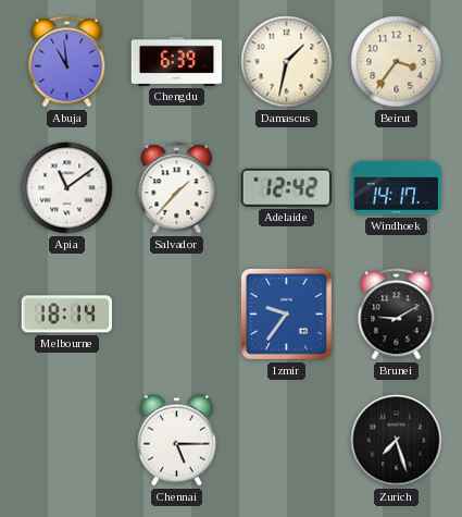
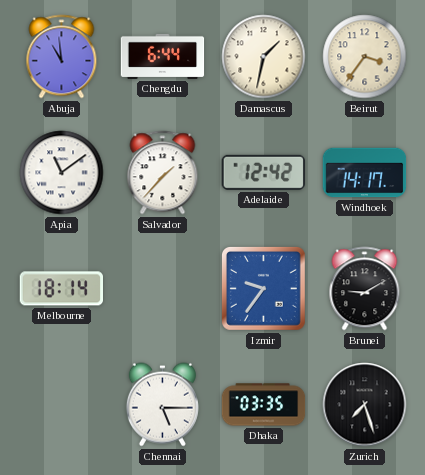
Chengdu: 6:39 -> 6:44
Dhaka: none -> 03:35
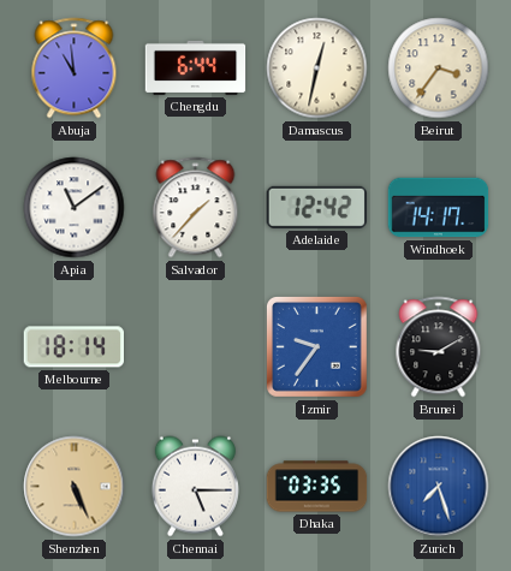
Damascus: 1:32 -> 12:32
Shenzhen: none -> 5:26
Zurich dial: black -> blue
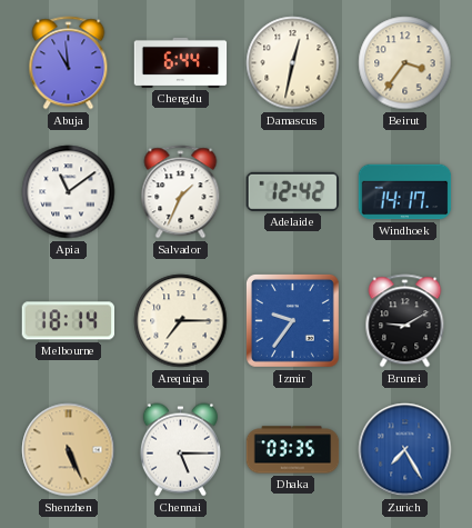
Salvador: 1:37 -> 1:34
Arequipa: none -> 7:15
Zurich: 7:27 -> 7:25
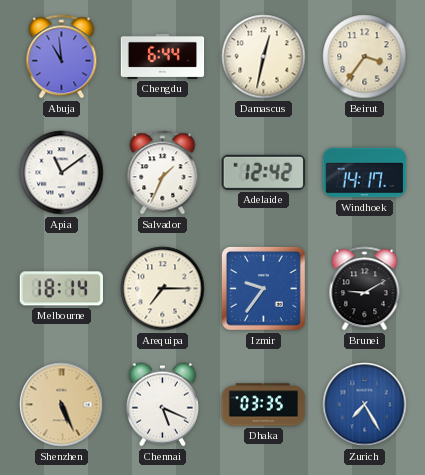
Chennai: 5:15 -> 5:19
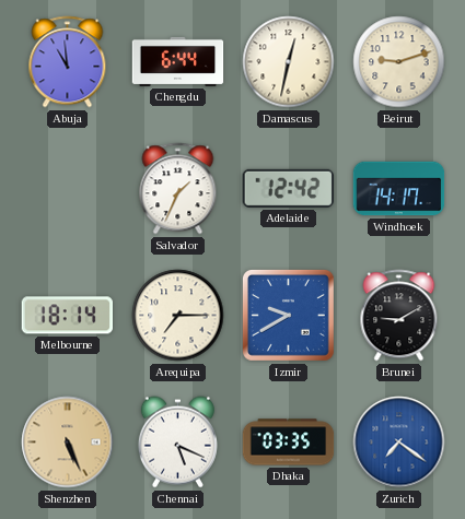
Beirut: 3:36 -> 9:12
Apia: 11:09 -> none
Izmir: 9:36 -> 9:40
Zurich: 7:25 -> 7:21
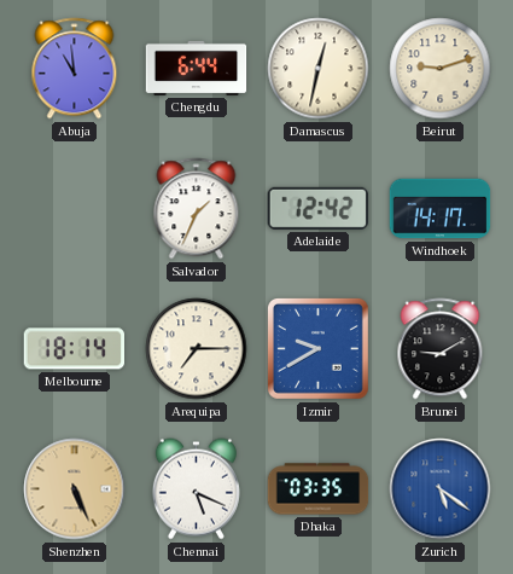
Zurich: 7:21 -> 5:21
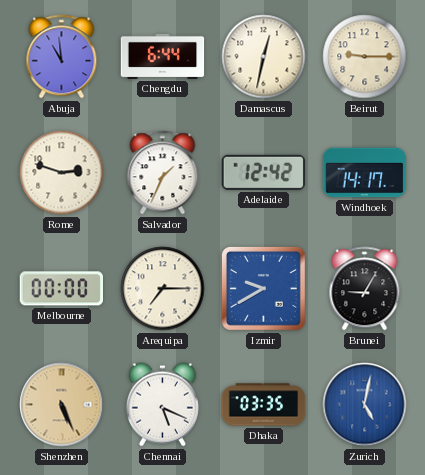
Beirut: 9:12 -> 9:15
Rome: none -> 2:48
Melbourne: 18:14 -> 00:00
Brunei: 9:10 -> 9:05
Zurich: 5:21 -> 5:02
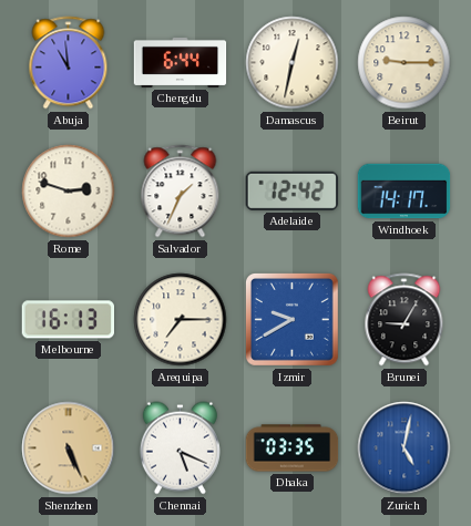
Melbourne: 00:00 -> 16:13
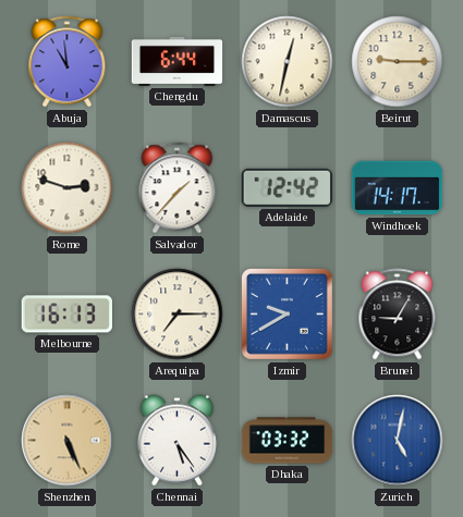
Salvador: 1:34 -> 1:37
Chennai: 5:19 -> 5:24
Dhaka: 03:35 -> 03:32
